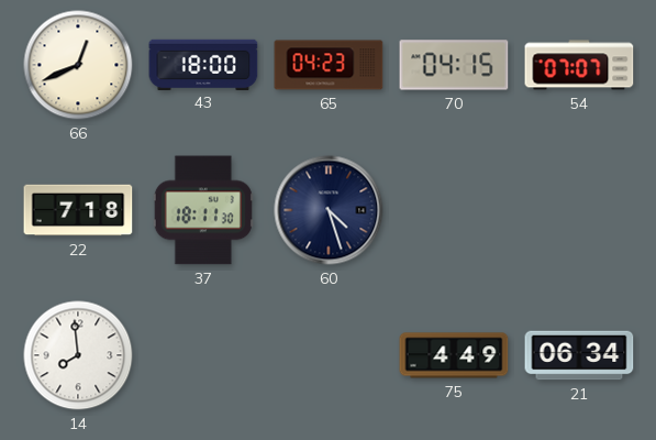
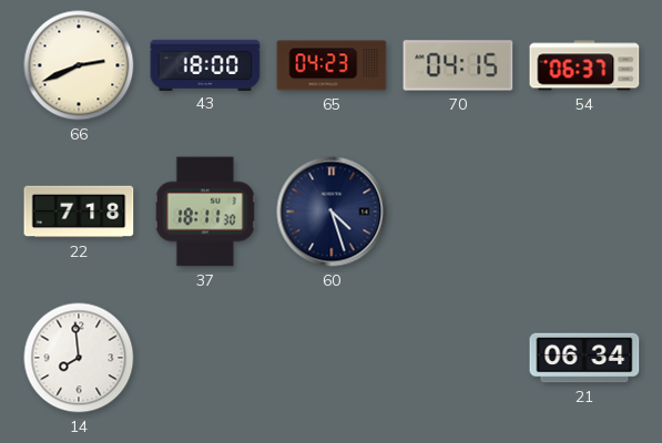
66: 12:41 -> 2:41
54: 07:07 -> 06:37
75: 4:49 -> none
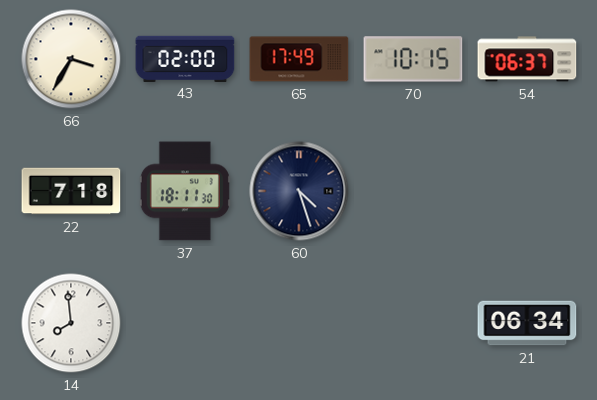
66: 2:41 -> 3:35
43: 18:00 -> 02:00
65: 04:23 -> 17:49
70: 04:15 -> 10:15
